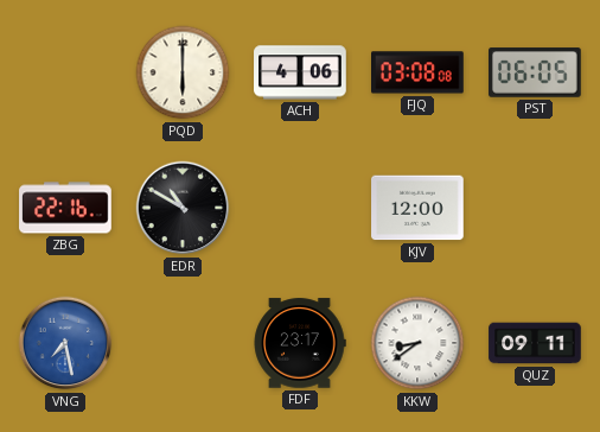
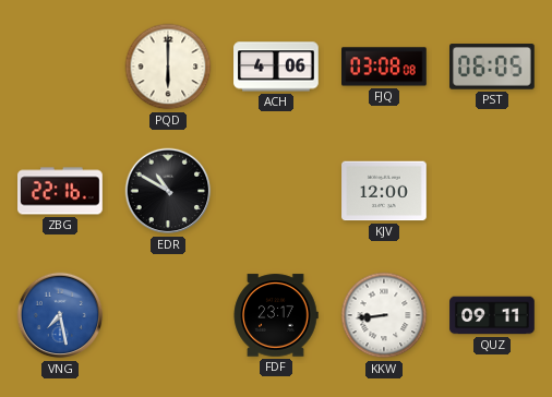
KKW: 8:39 -> 8:44
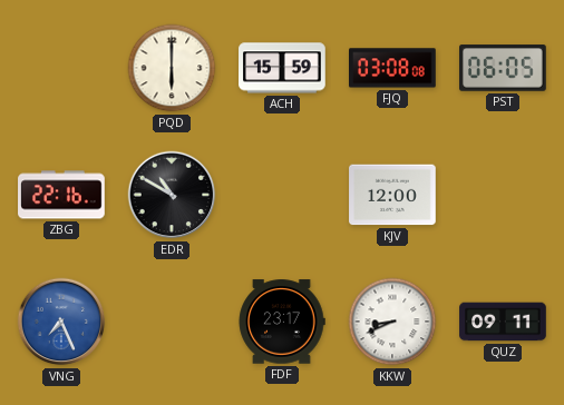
ACH: 4:06 -> 15:59
VNG: 7:28 -> 7:26
KKW: 8:44 -> 8:41
